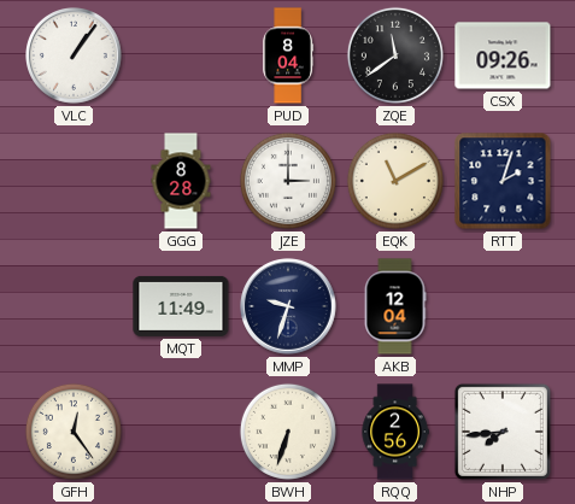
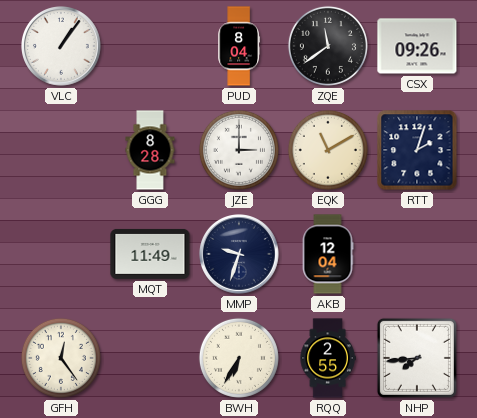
BWH: 6:33 -> 6:35
RQQ: 2:56 -> 2:55
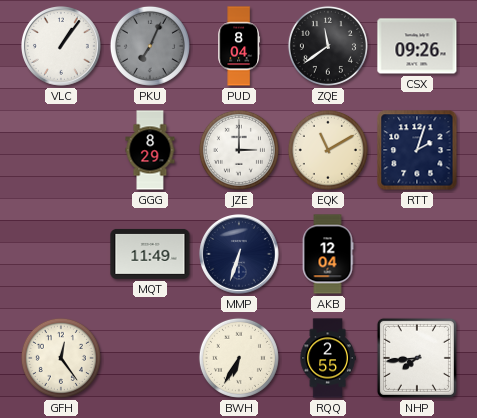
PKU: none -> 7:04
GGG: 8:28 -> 8:29
MMP: 9:33 -> 6:33
